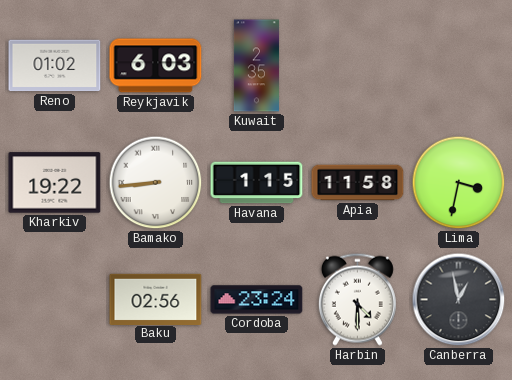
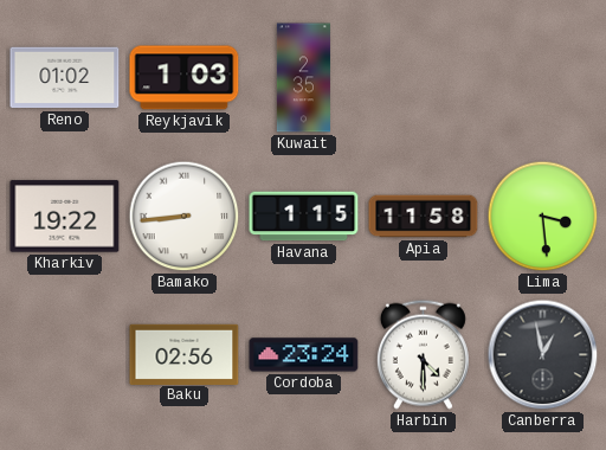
Reykjavik: 6:03 -> 1:03
Lima: 3:32 -> 3:29
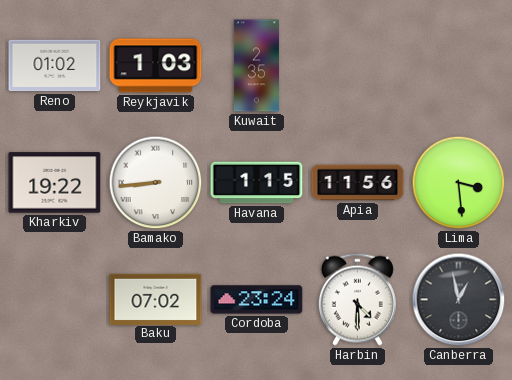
Apia: 11:58 -> 11:56
Baku: 02:56 -> 07:02
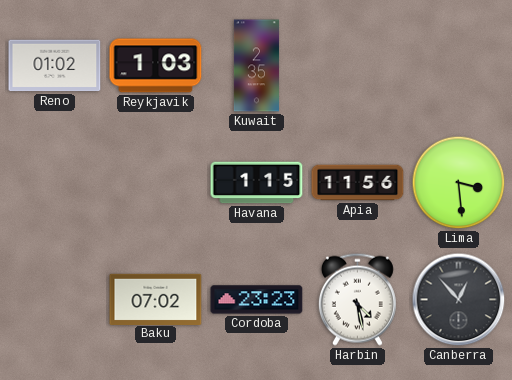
Kharkiv: 19:22 -> none
Bamako: 8:44 -> none
Cordoba: 23:24 -> 23:23
Harbin: 4:30 -> 4:28
Canberra: 12:58 -> 12:53
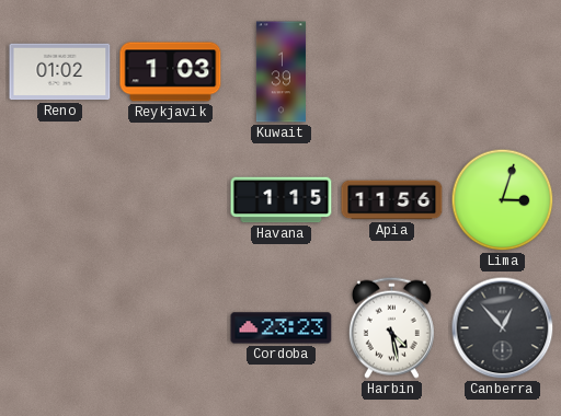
Kuwait: 2:35 -> 1:39
Lima: 3:29 -> 3:03
Baku: 07:02 -> none
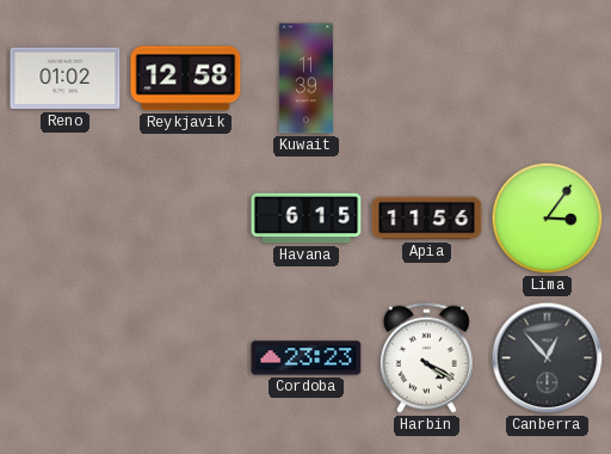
Reykjavik: 1:03 -> 12:58
Kuwait: 1:39 -> 11:39
Havana: 1:15 -> 6:15
Lima: 3:03 -> 3:06
Harbin: 4:28 -> 4:20
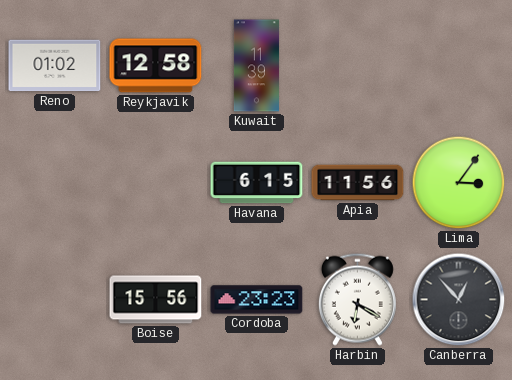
Boise: none -> 15:56
Harbin: 4:20 -> 6:20
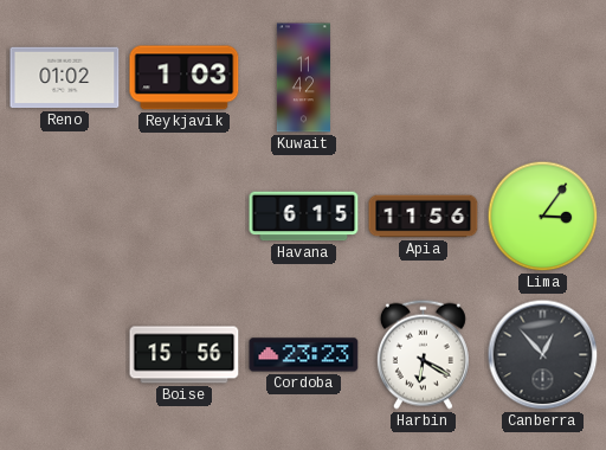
Reykjavik: 12:58 -> 1:03
Kuwait: 11:39 -> 11:42
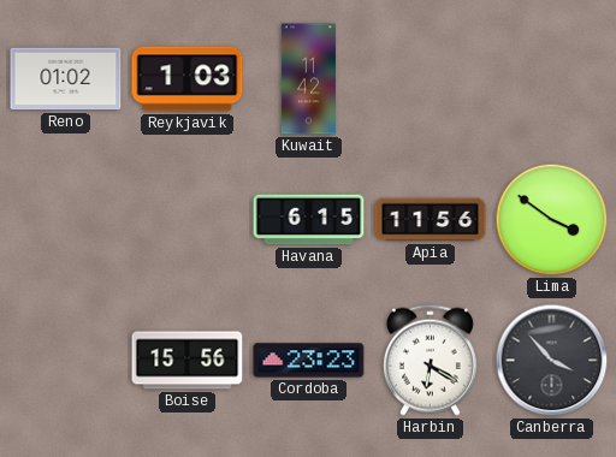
Lima: 3:06 -> 3:51
Canberra: 12:53 -> 3:53
